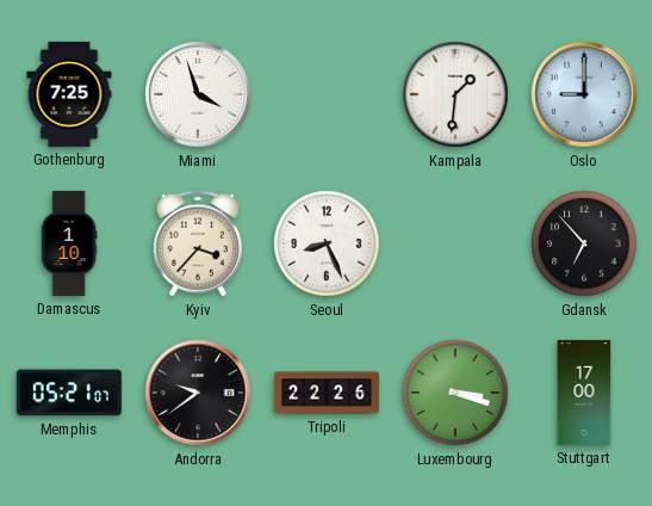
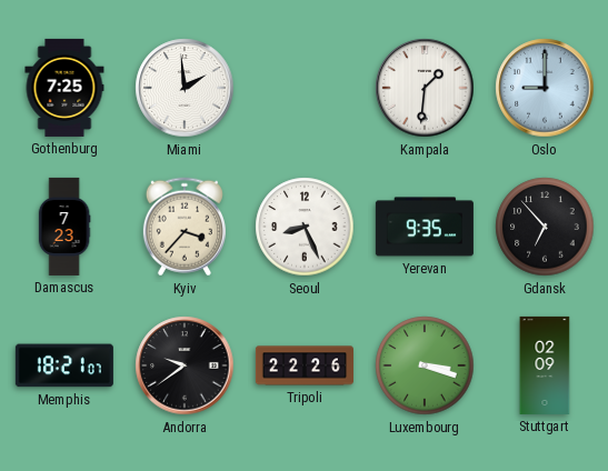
Miami: 3:57 -> 1:59
Damascus: 1:10 -> 7:23
Yerevan: none -> 9:35
Memphis: 05:21 -> 18:21
Stuttgart: 17:00 -> 02:09
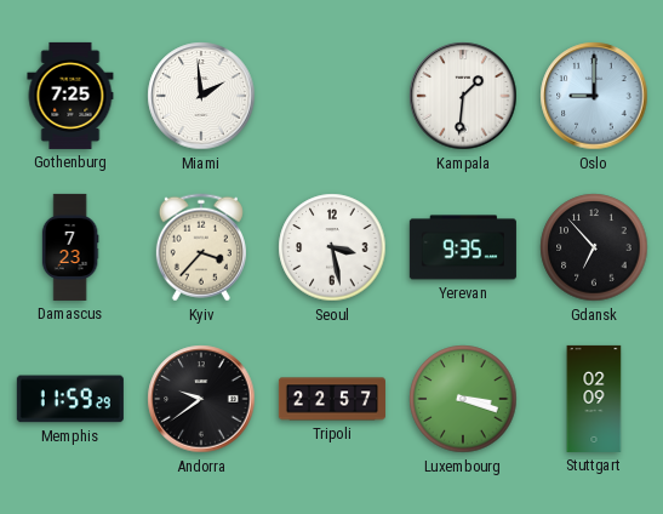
Seoul: 8:26 -> 3:28
Memphis: 18:21 -> 11:59
Tripoli: 22:26 -> 22:57
